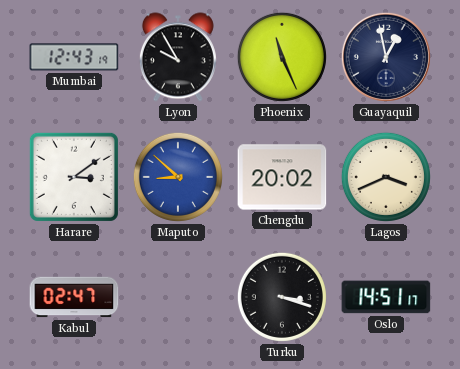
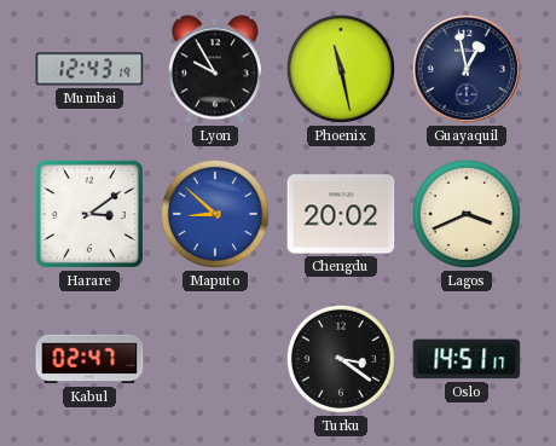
Phoenix: 11:26 -> 11:28
Turku: 3:18 -> 3:21
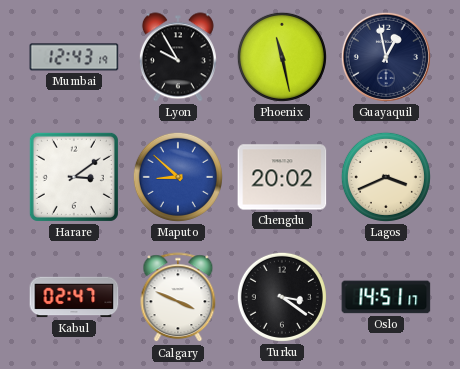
Calgary: none -> 3:49
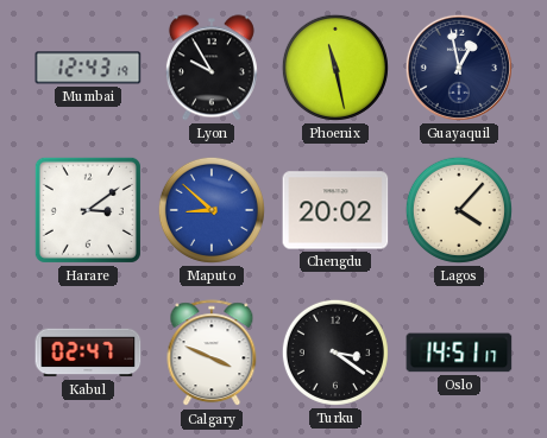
Lagos: 3:41 -> 4:07
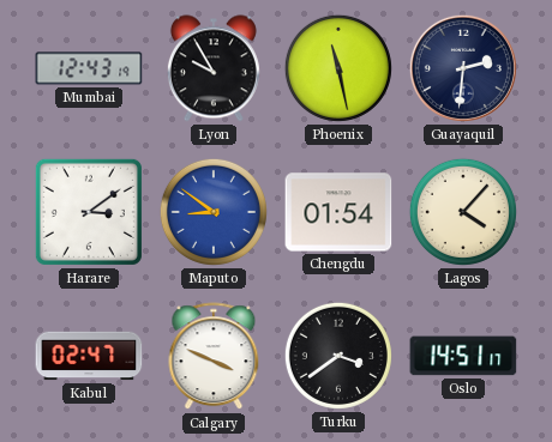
Guayaquil: 12:58 -> 2:31
Maputo: 8:52 -> 8:51
Chengdu: 20:02 -> 01:54
Turku: 3:21 -> 3:39
